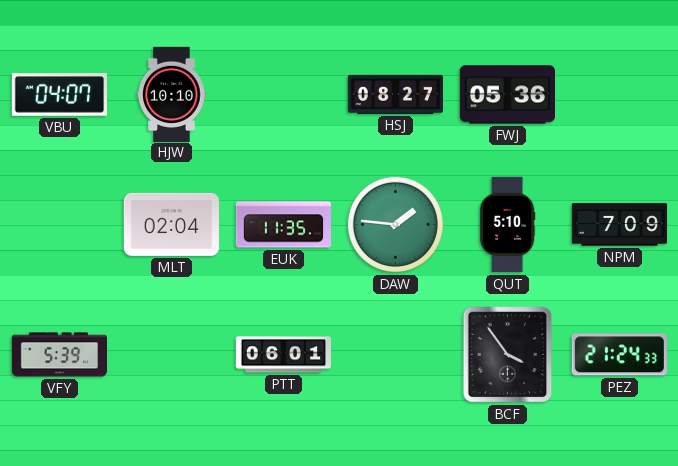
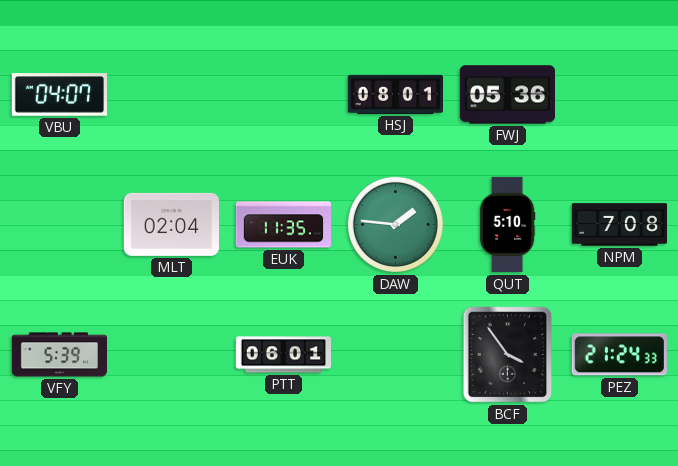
HJW: 10:10 -> none
HSJ: 08:27 -> 08:01
NPM: 7:09 -> 7:08
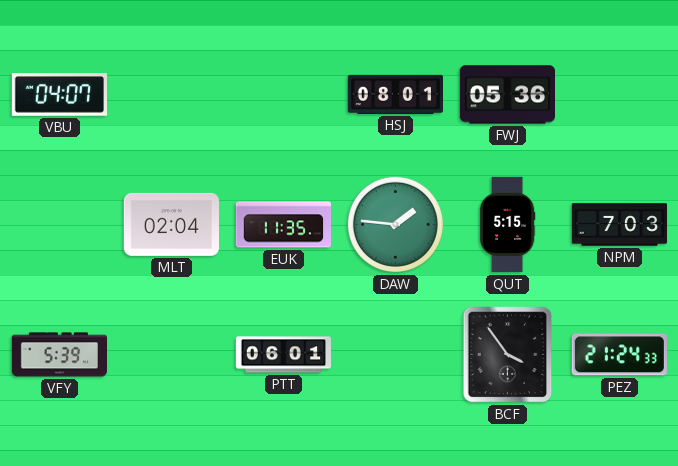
QUT: 5:10 -> 5:15
NPM: 7:08 -> 7:03
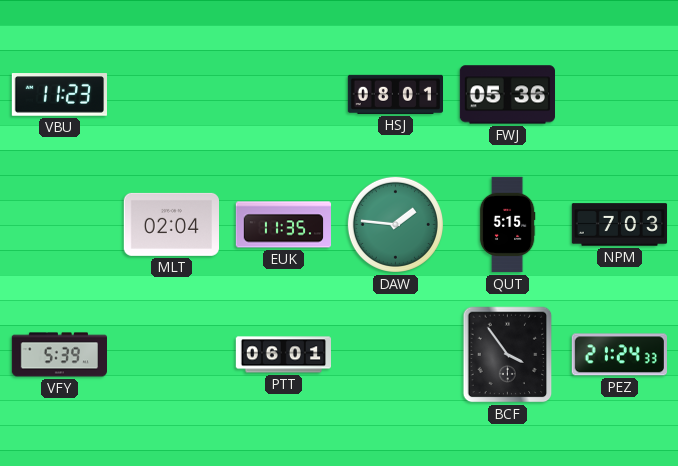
VBU: 04:07 -> 11:23
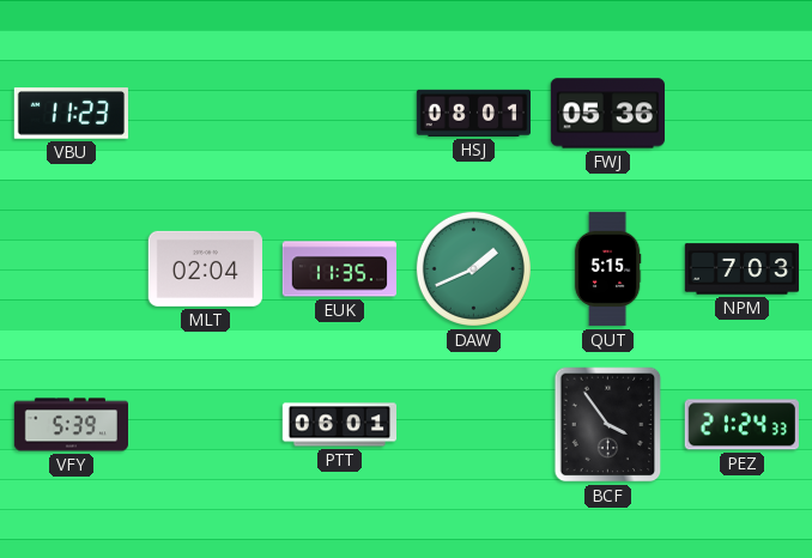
DAW: 1:46 -> 1:41
